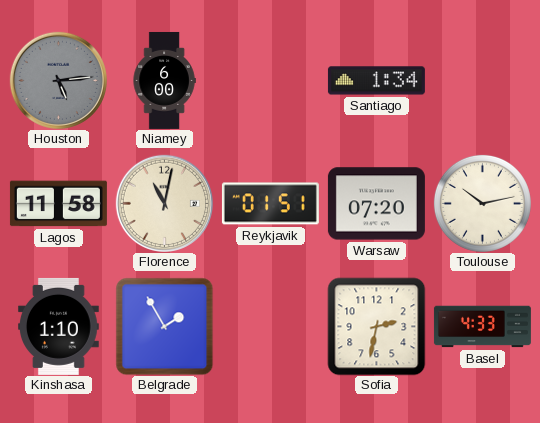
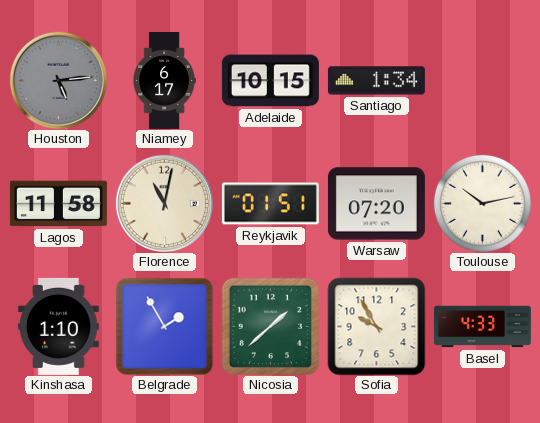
Niamey: 6:00 -> 6:17
Adelaide: none -> 10:15
Nicosia: none -> 1:38
Sofia: 2:32 -> 9:55
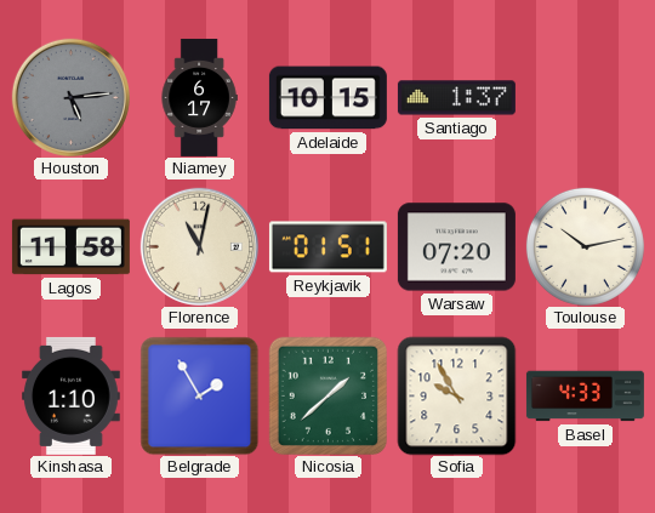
Santiago: 1:34 -> 1:37
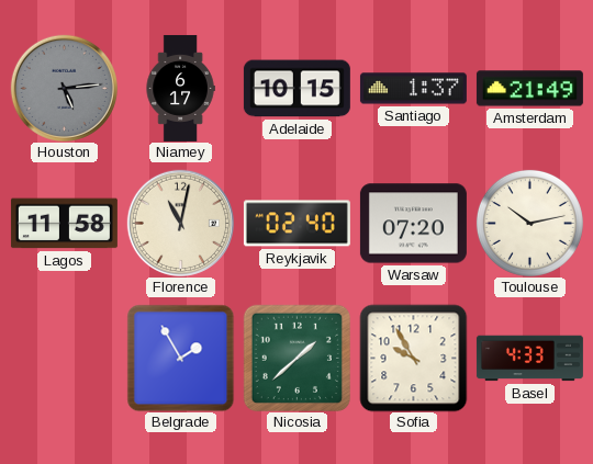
Amsterdam: none -> 21:49
Reykjavik: 01:51 -> 02:40
Kinshasa: 1:10 -> none
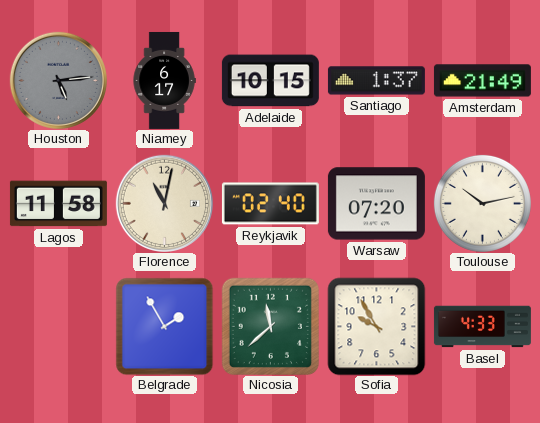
Nicosia: 1:38 -> 11:38
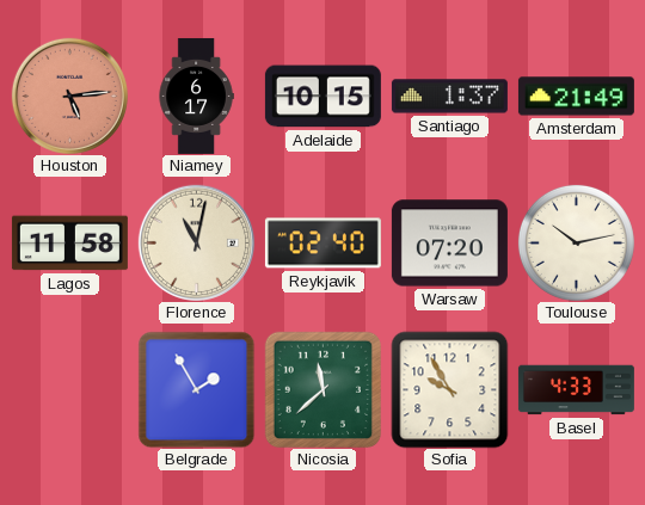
Houston dial: grey -> salmon
